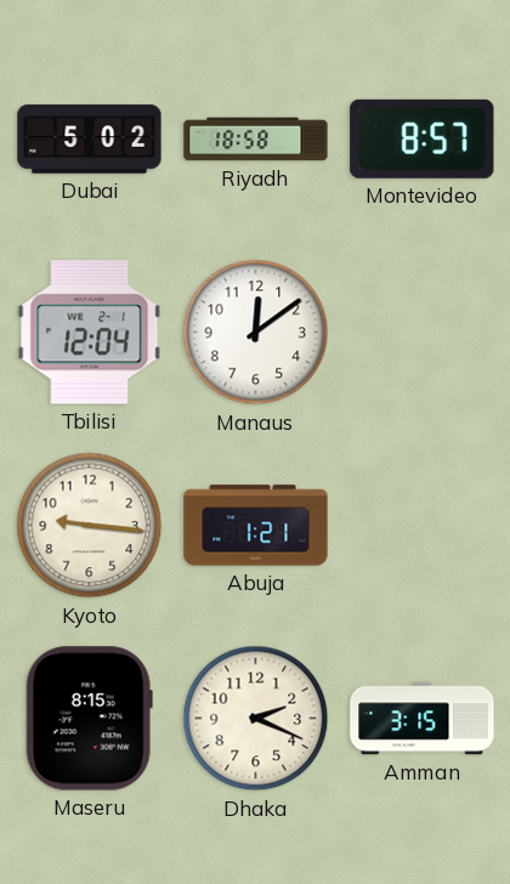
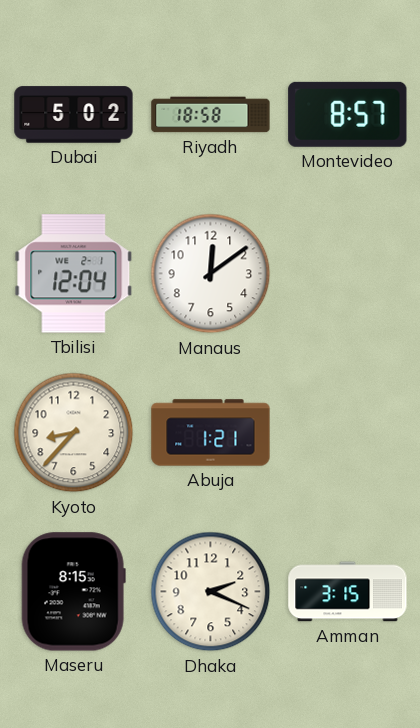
Kyoto: 9:16 -> 8:37
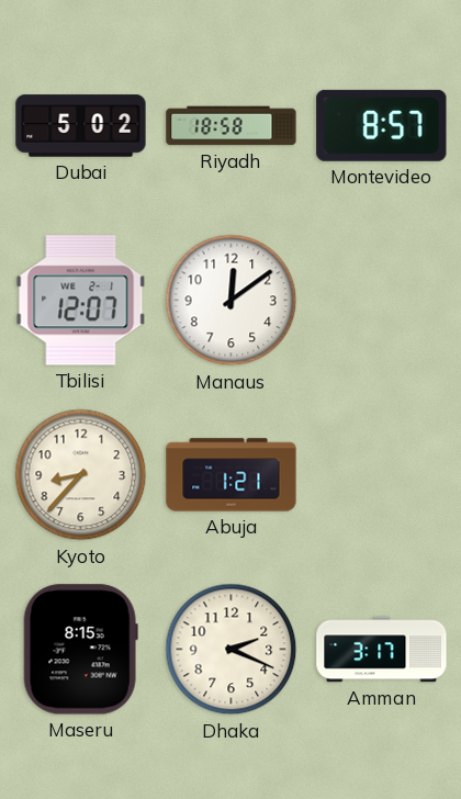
Tbilisi: 12:04 -> 12:07
Amman: 3:15 -> 3:17
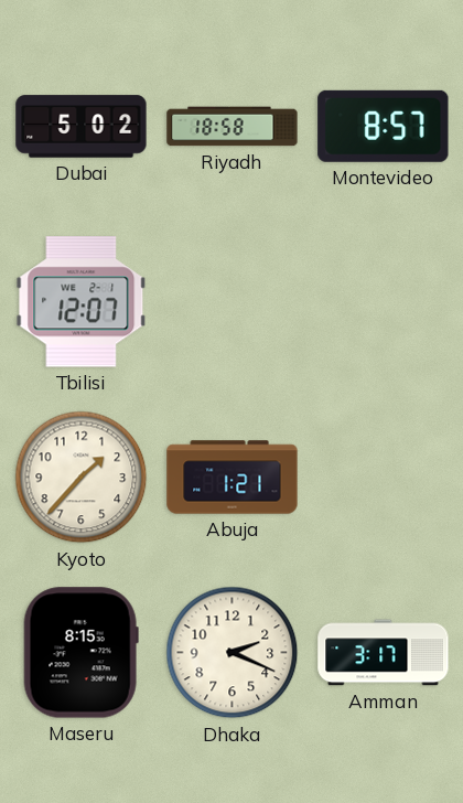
Manaus: 12:09 -> none
Kyoto: 8:37 -> 1:37
